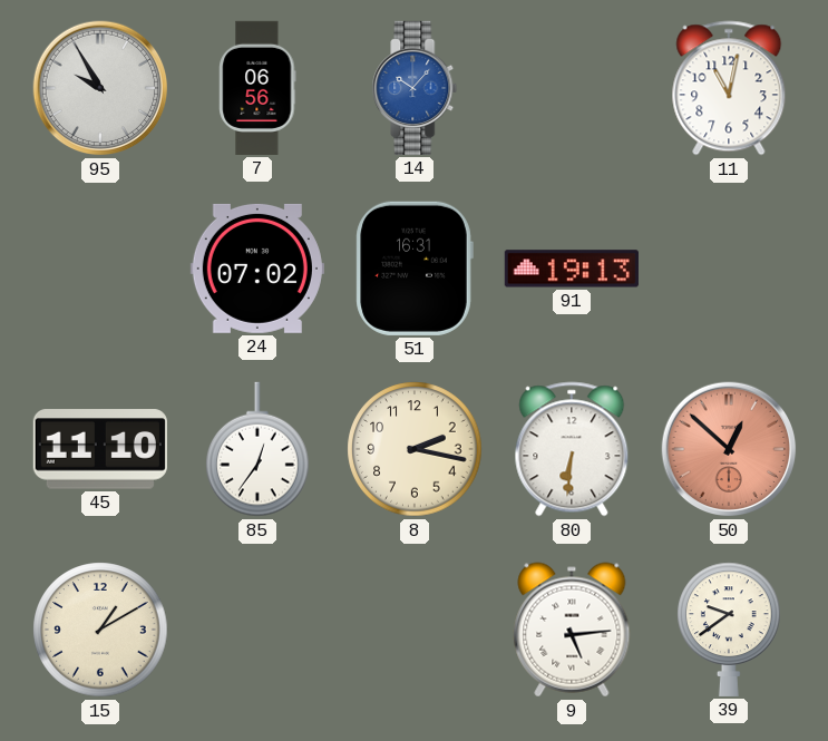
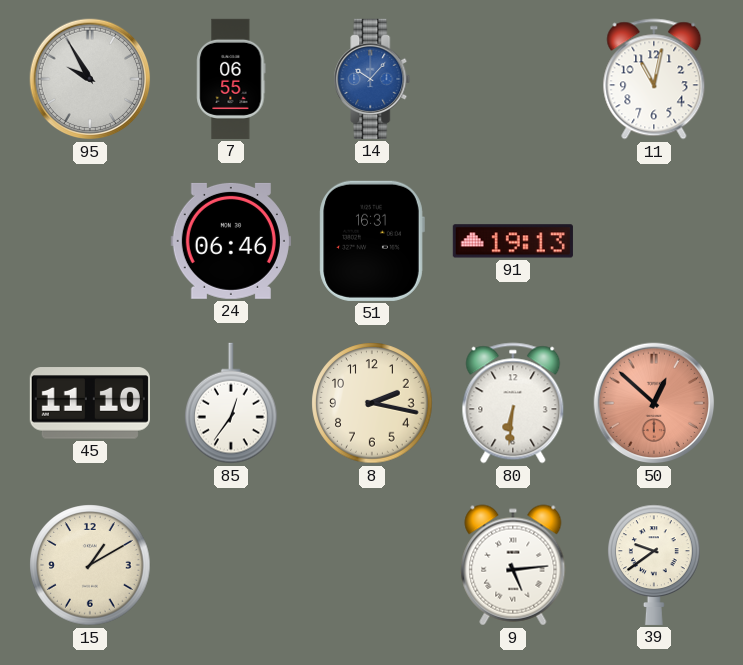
7: 06:56 -> 06:55
24: 07:02 -> 06:46
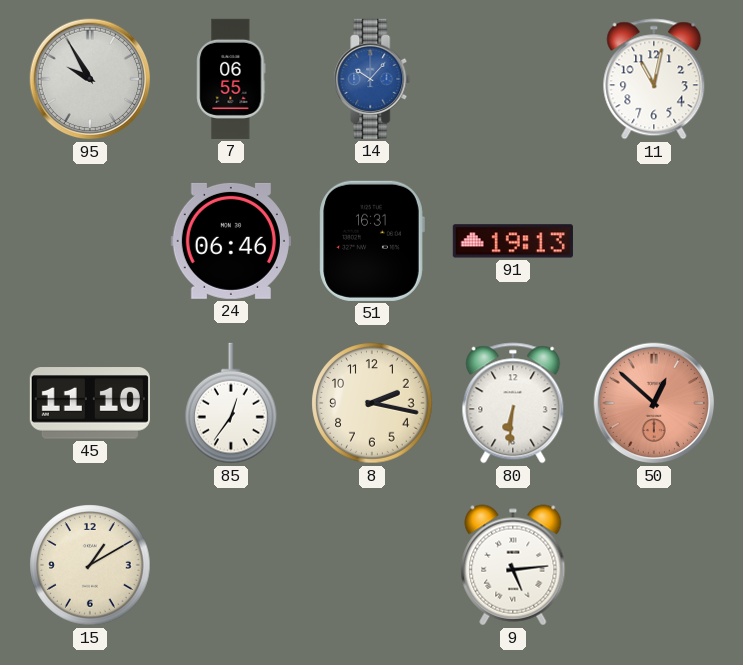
39: 9:39 -> none
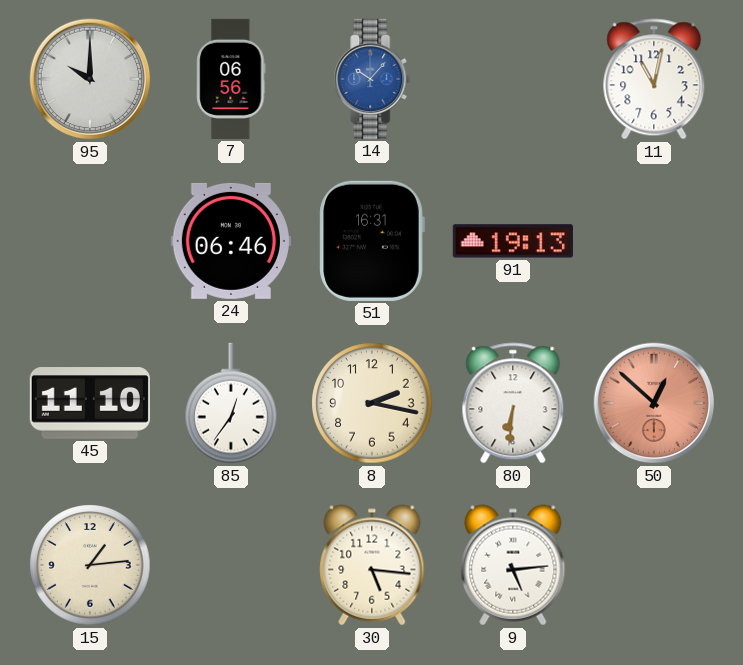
95: 9:55 -> 10:00
7: 06:55 -> 06:56
15: 1:10 -> 1:14
30: none -> 5:16
